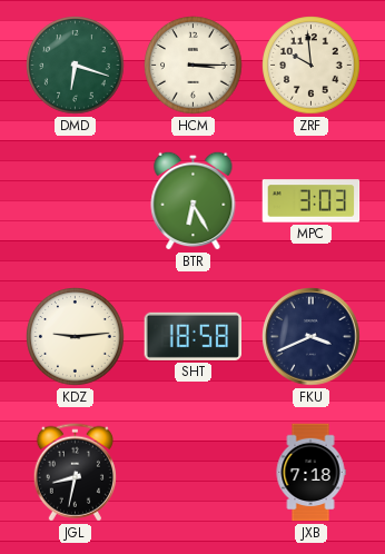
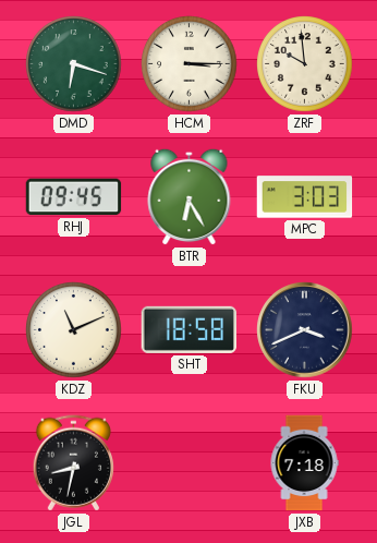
RHJ: none -> 09:45
KDZ: 9:14 -> 11:11
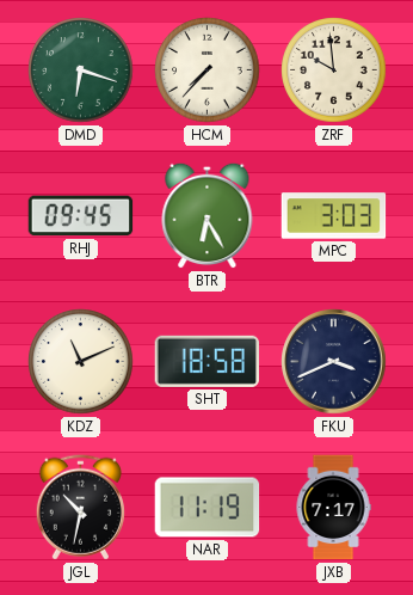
HCM: 3:15 -> 7:37
JGL: 8:32 -> 10:32
NAR: none -> 11:19
JXB: 7:18 -> 7:17
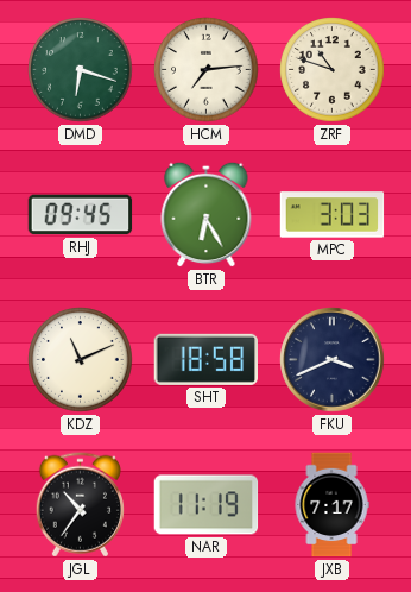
HCM: 7:37 -> 7:14
ZRF: 9:59 -> 10:48
JGL: 10:32 -> 10:36
